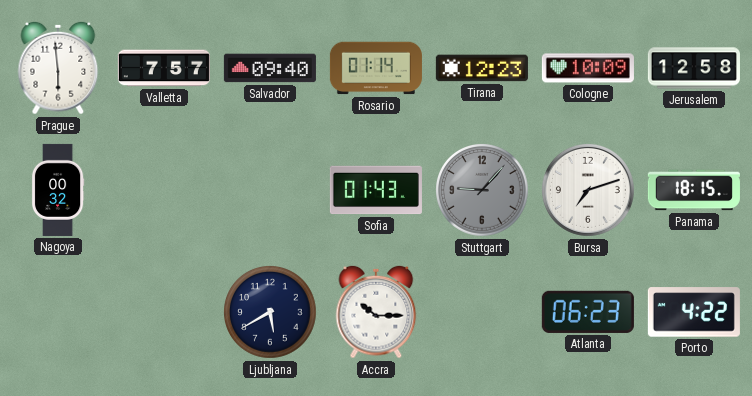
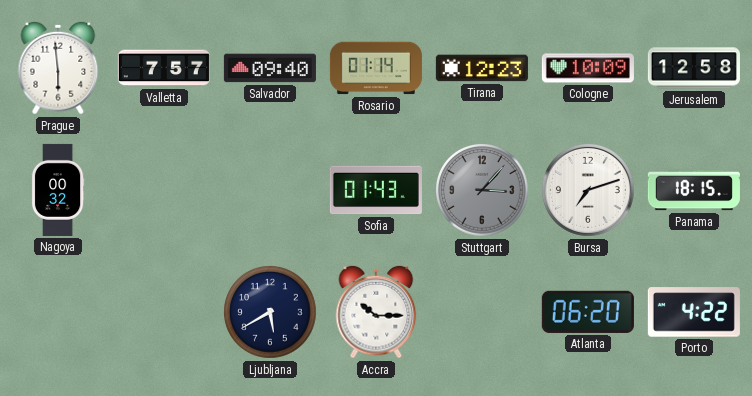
Stuttgart: 9:07 -> 3:07
Atlanta: 06:23 -> 06:20
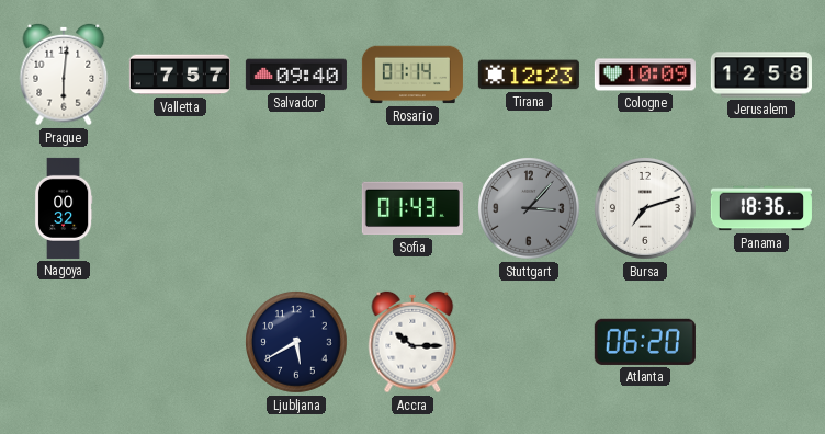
Prague: 5:59 -> 6:01
Panama: 18:15 -> 18:36
Porto: 4:22 -> none
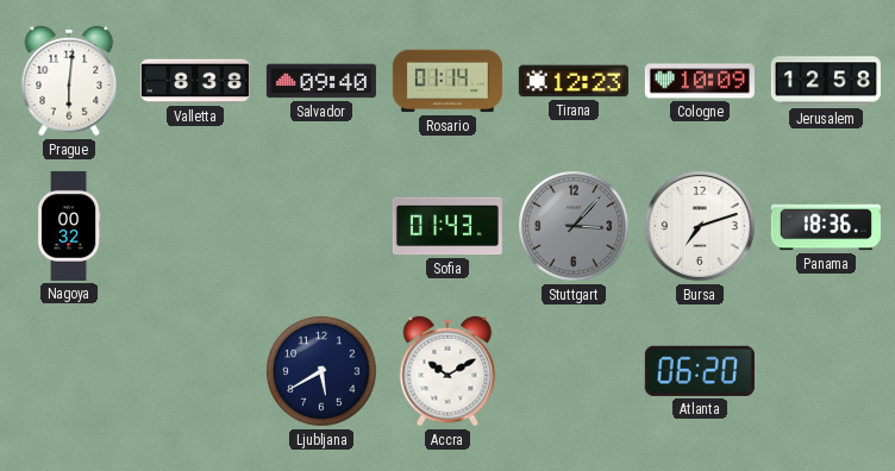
Valletta: 7:57 -> 8:38
Accra: 10:15 -> 10:10
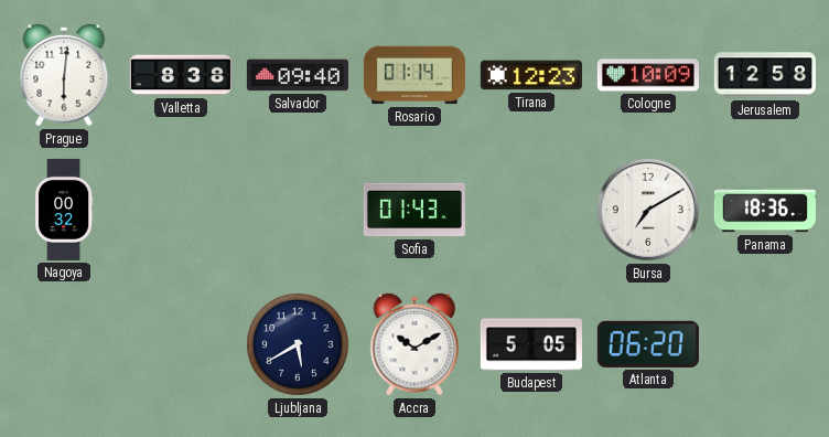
Stuttgart: 3:07 -> none
Bursa: 7:12 -> 7:10
Budapest: none -> 5:05
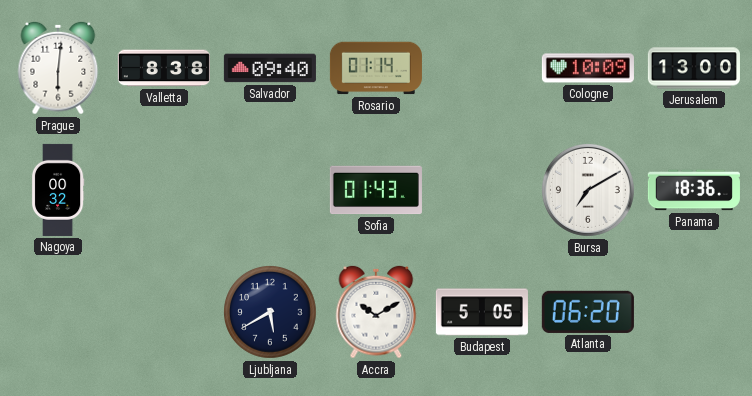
Tirana: 12:23 -> none
Jerusalem: 12:58 -> 13:00
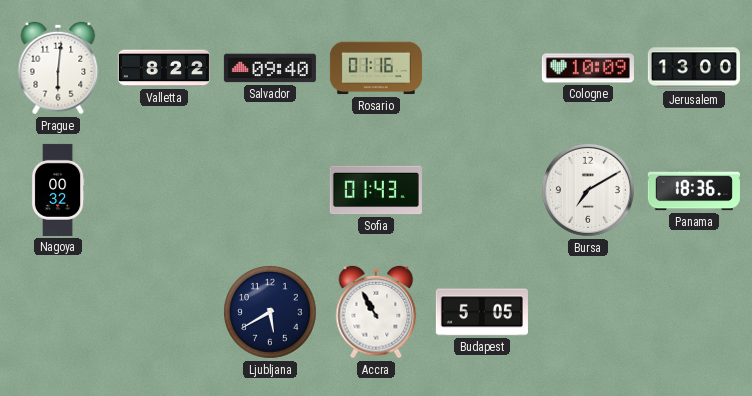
Valletta: 8:38 -> 8:22
Rosario: 01:14 -> 01:16
Accra: 10:10 -> 10:55
Atlanta: 06:20 -> none
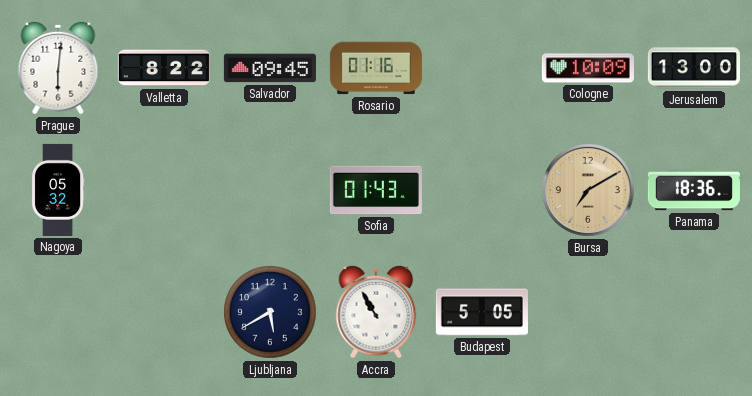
Salvador: 09:40 -> 09:45
Nagoya: 00:32 -> 05:32
Bursa dial: white -> champagne
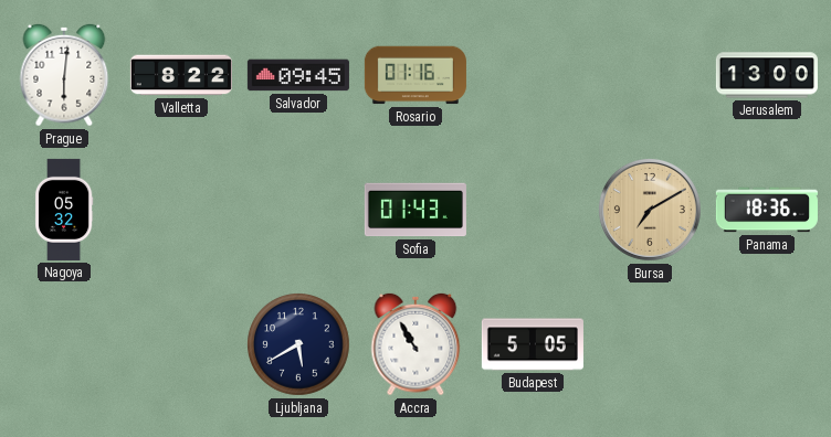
Cologne: 10:09 -> none
